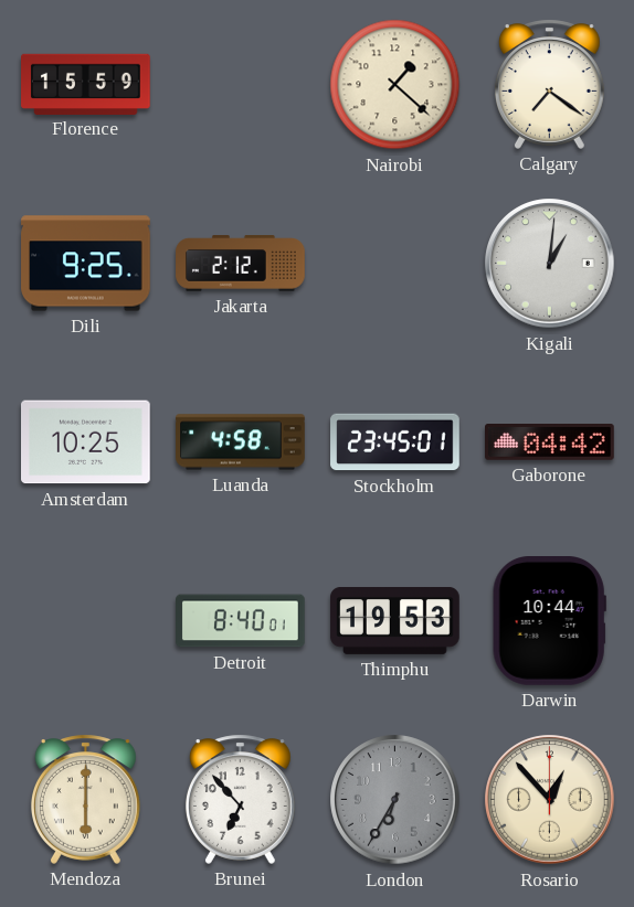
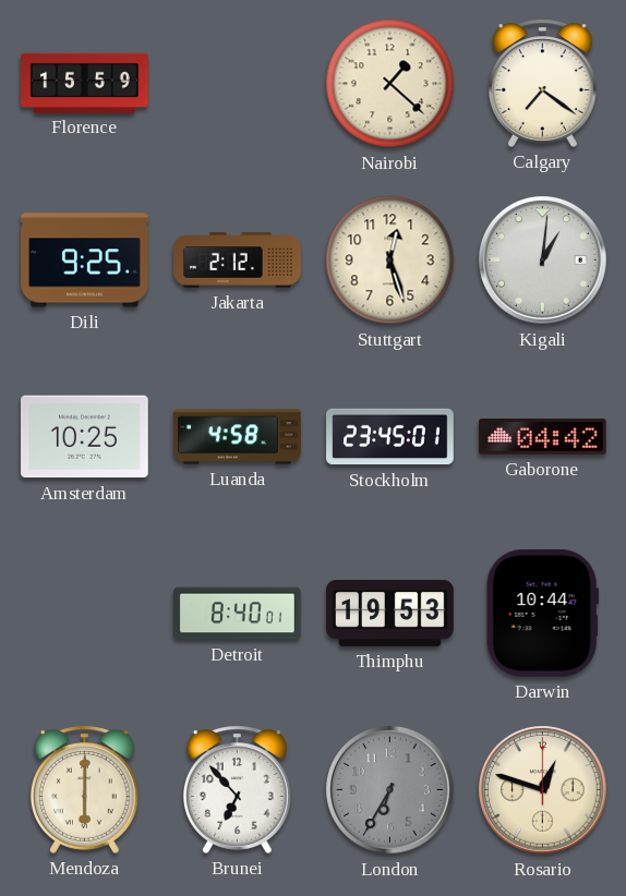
Stuttgart: none -> 12:27
Rosario: 12:53 -> 12:48
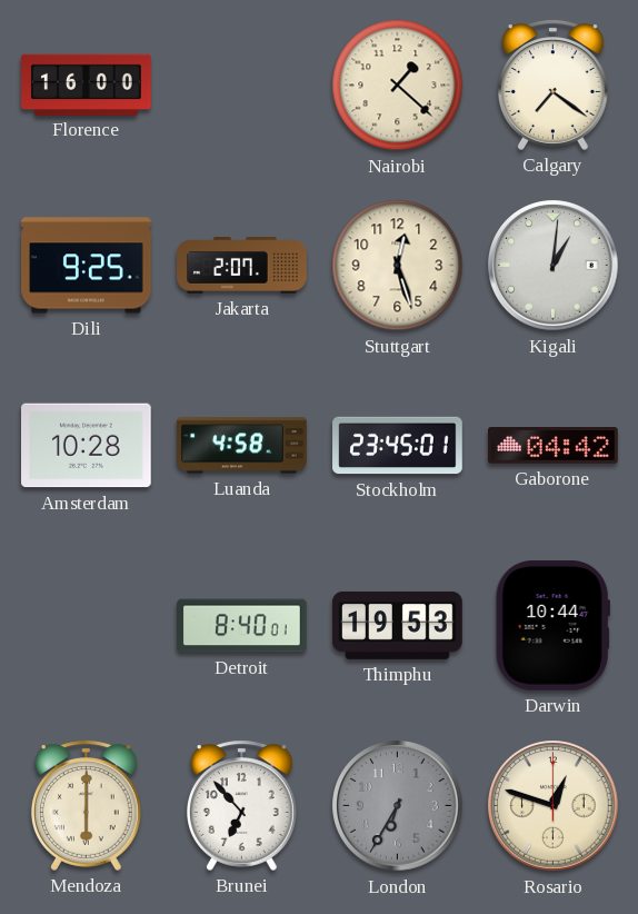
Florence: 15:59 -> 16:00
Jakarta: 2:12 -> 2:07
Amsterdam: 10:25 -> 10:28
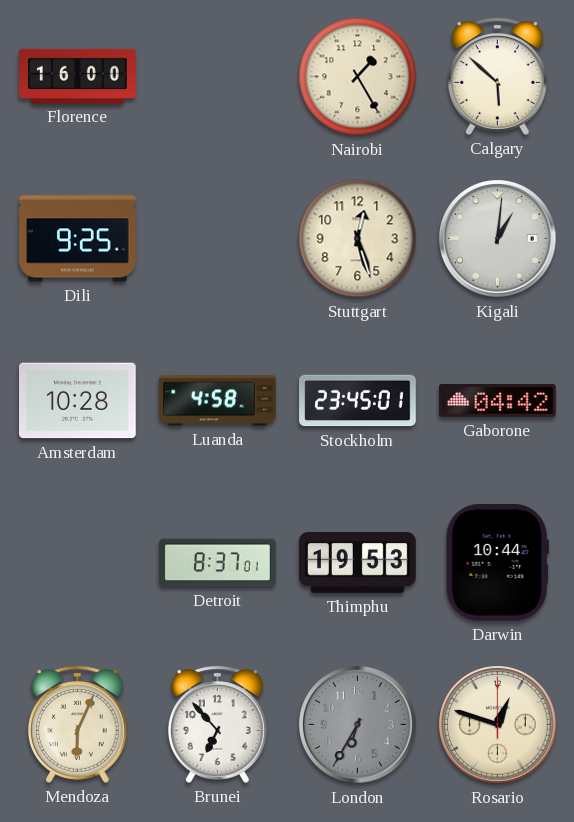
Nairobi: 1:22 -> 1:25
Calgary: 7:21 -> 5:52
Jakarta: 2:07 -> none
Detroit: 8:40 -> 8:37
Mendoza: 6:00 -> 6:04
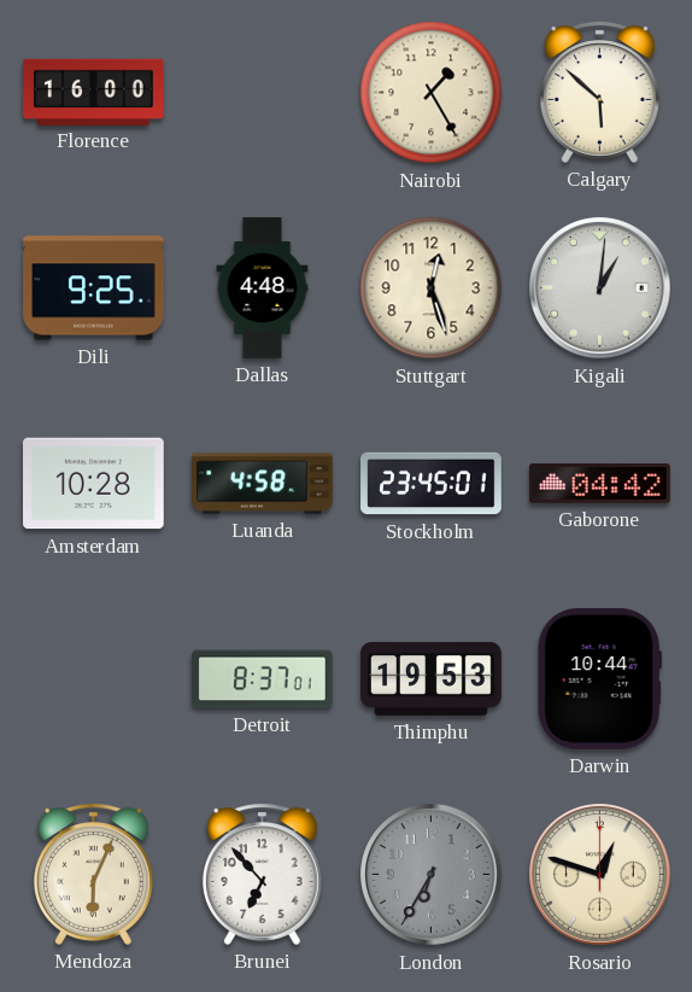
Dallas: none -> 4:48
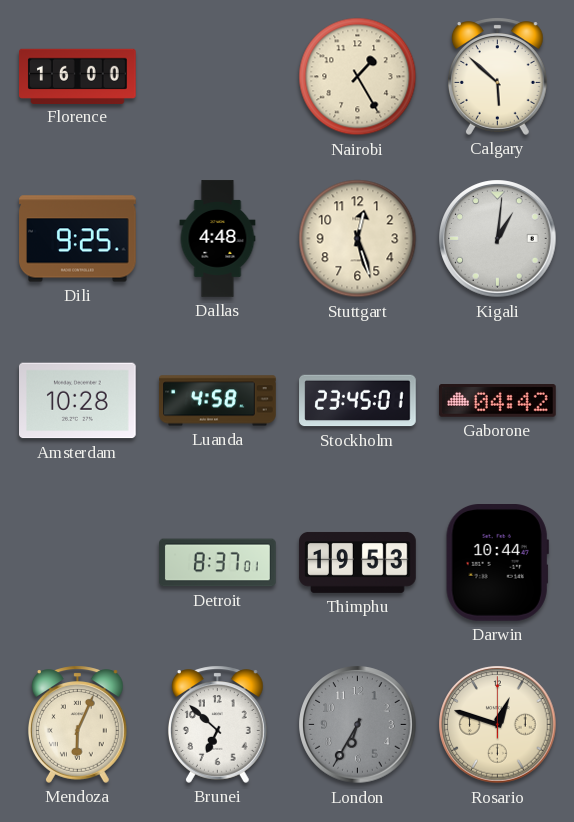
Brunei: 6:53 -> 6:52
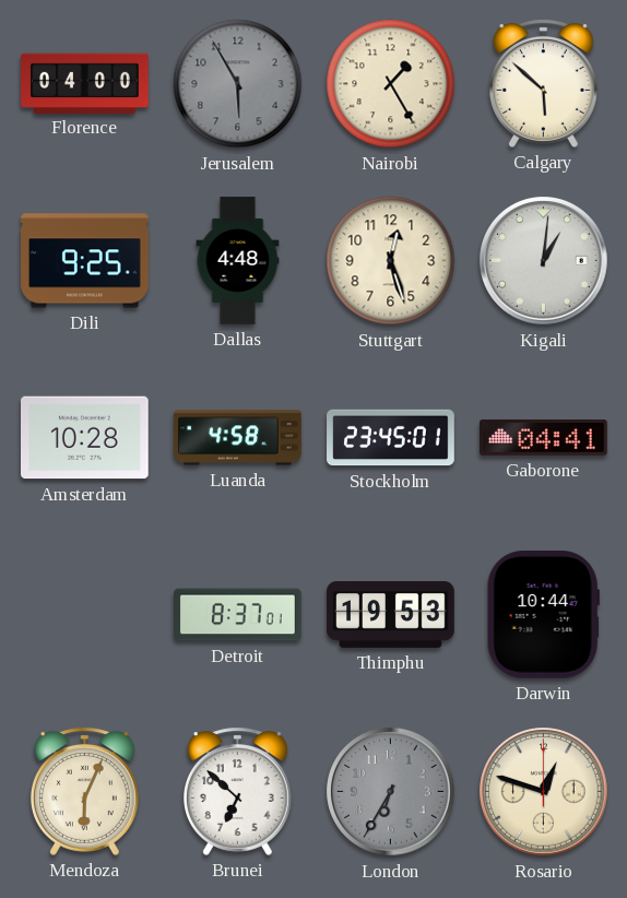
Florence: 16:00 -> 04:00
Jerusalem: none -> 5:55
Gaborone: 04:42 -> 04:41
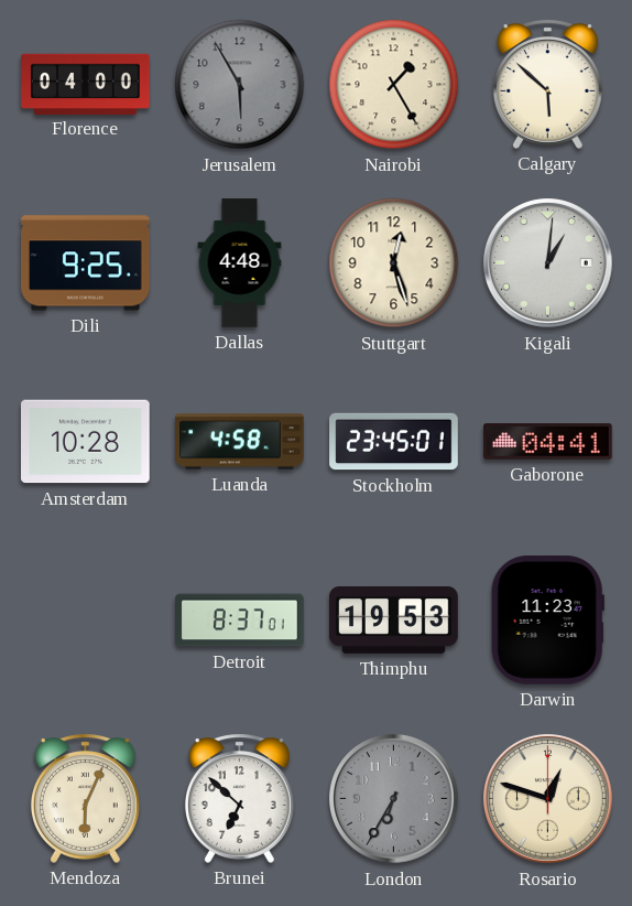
Darwin: 10:44 -> 11:23
